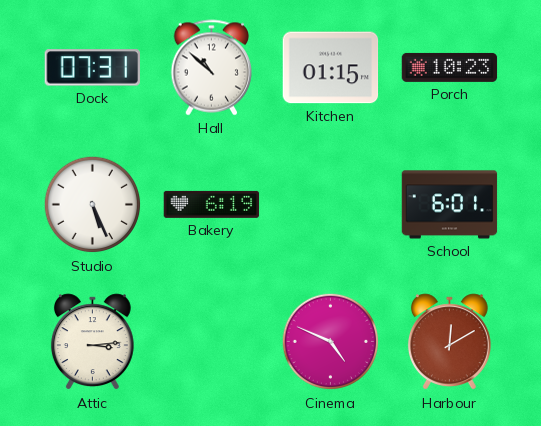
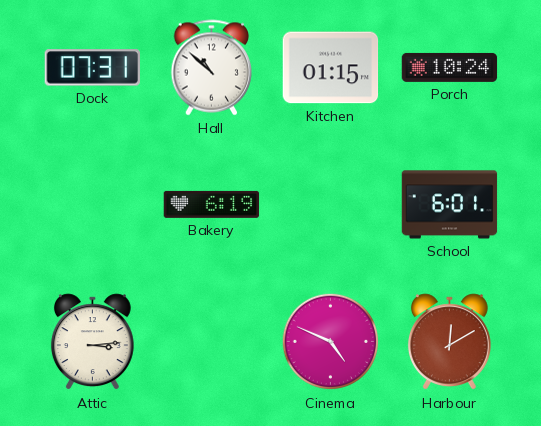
Porch: 10:23 -> 10:24
Studio: 5:26 -> none
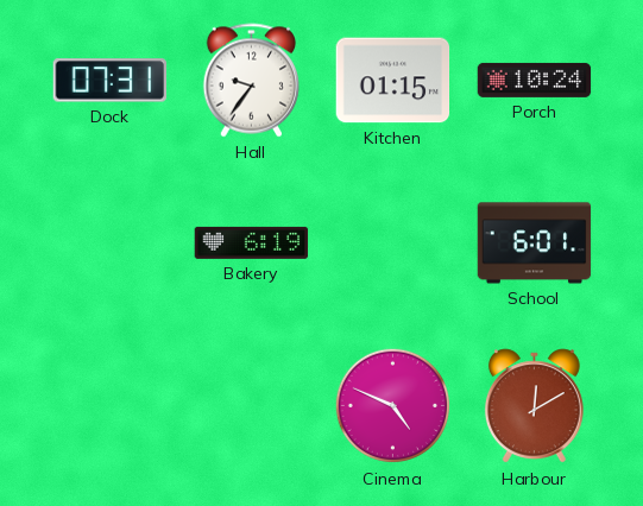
Hall: 10:52 -> 9:36
Attic: 3:14 -> none
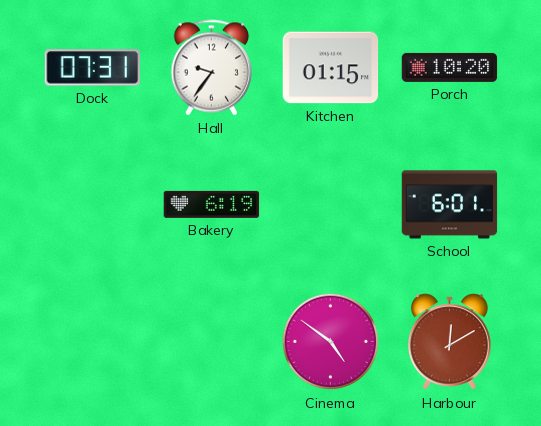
Porch: 10:24 -> 10:20
Cinema: 4:49 -> 4:51
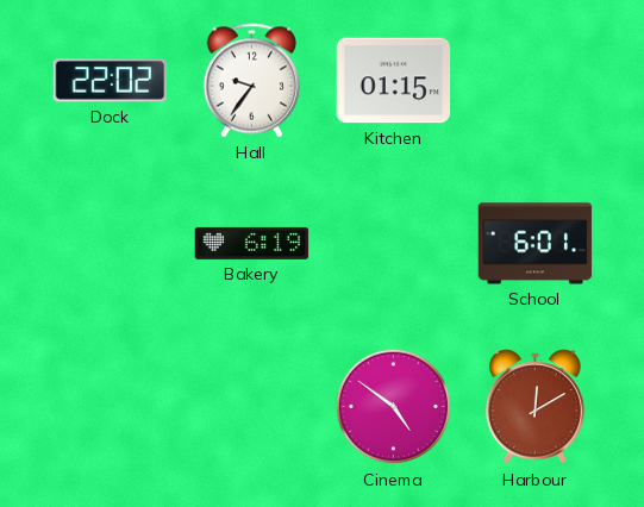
Dock: 07:31 -> 22:02
Porch: 10:20 -> none
